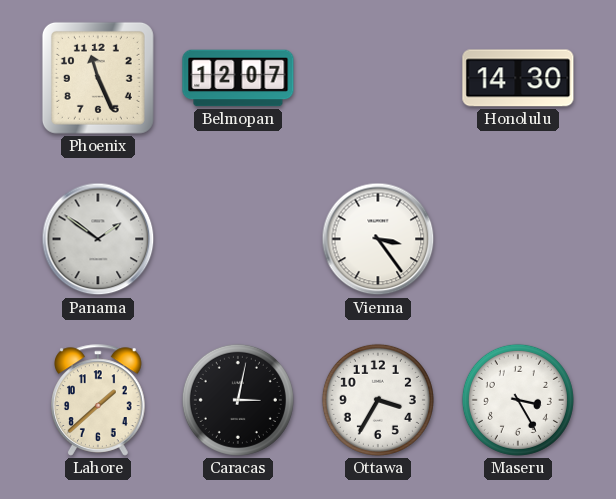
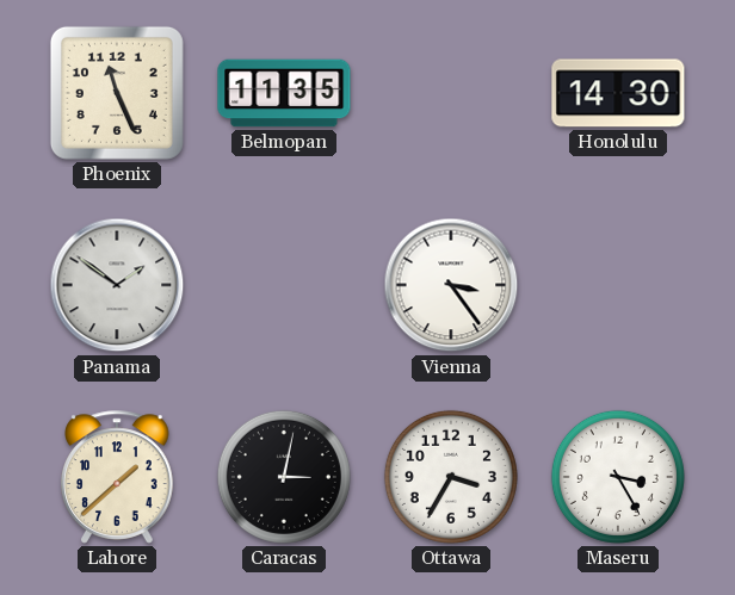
Belmopan: 12:07 -> 11:35
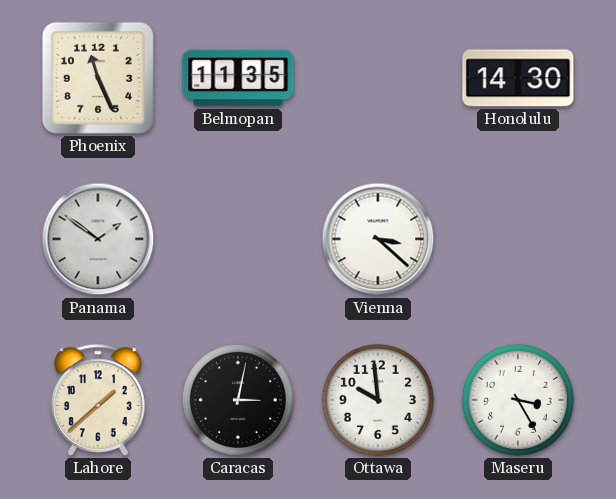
Vienna: 3:24 -> 3:22
Ottawa: 3:35 -> 9:59
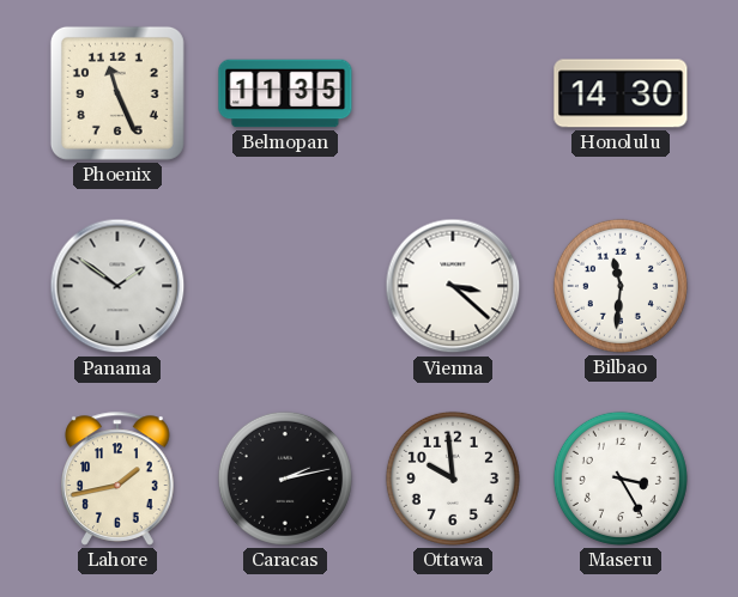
Bilbao: none -> 11:31
Lahore: 1:38 -> 1:43
Caracas: 3:02 -> 2:13
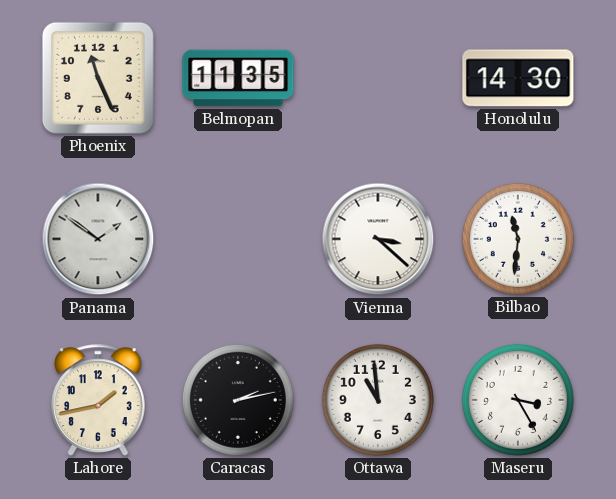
Ottawa: 9:59 -> 10:59
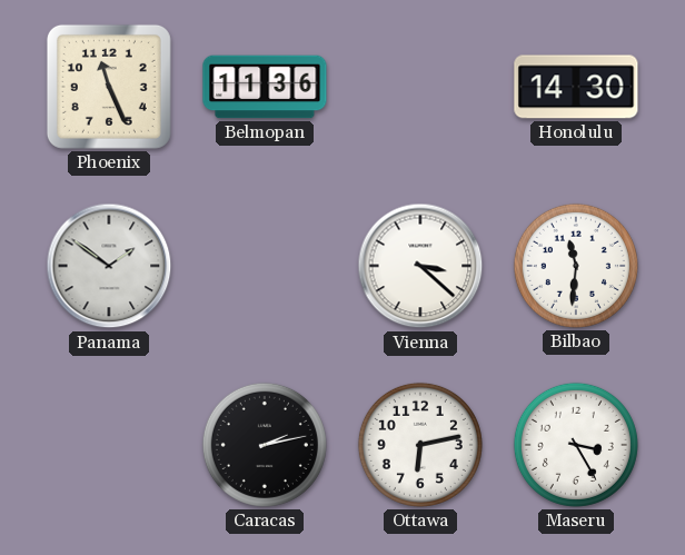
Belmopan: 11:35 -> 11:36
Lahore: 1:43 -> none
Ottawa: 10:59 -> 6:13
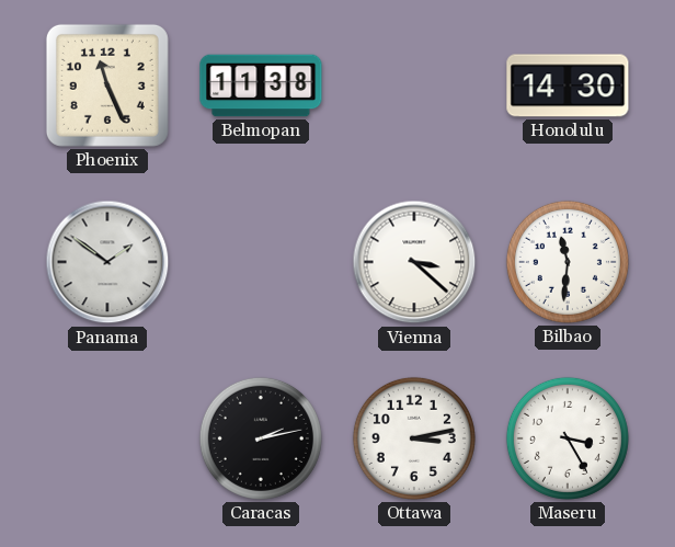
Belmopan: 11:36 -> 11:38
Ottawa: 6:13 -> 3:13
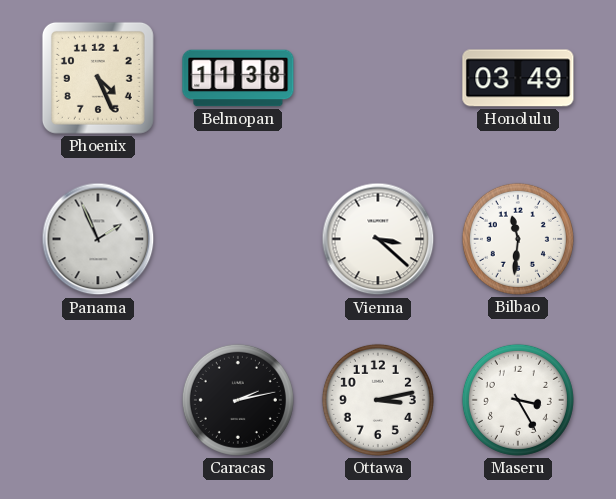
Phoenix: 11:26 -> 4:26
Honolulu: 14:30 -> 03:49
Panama: 1:51 -> 1:56
